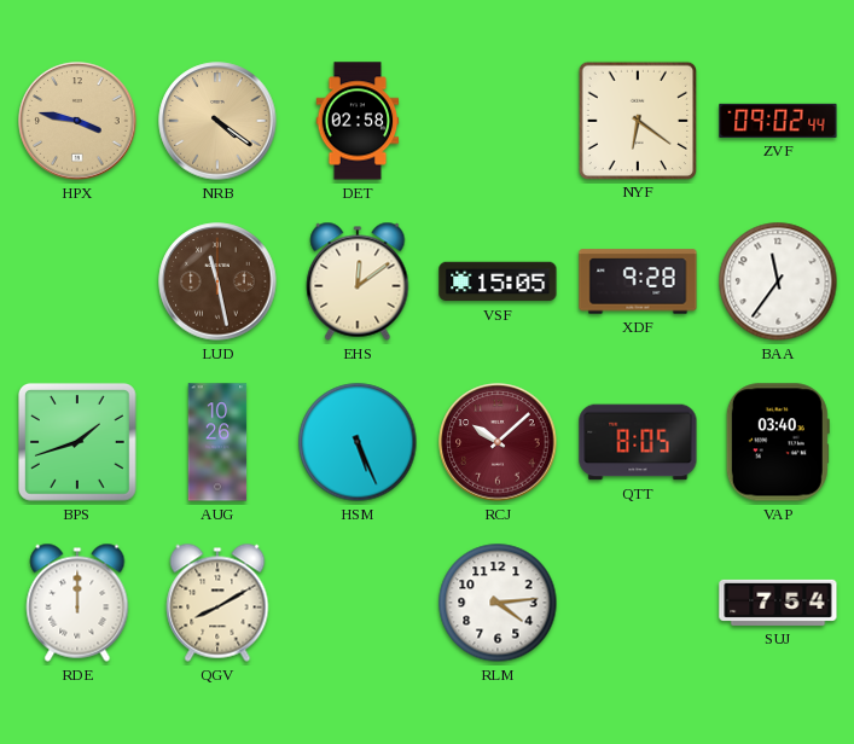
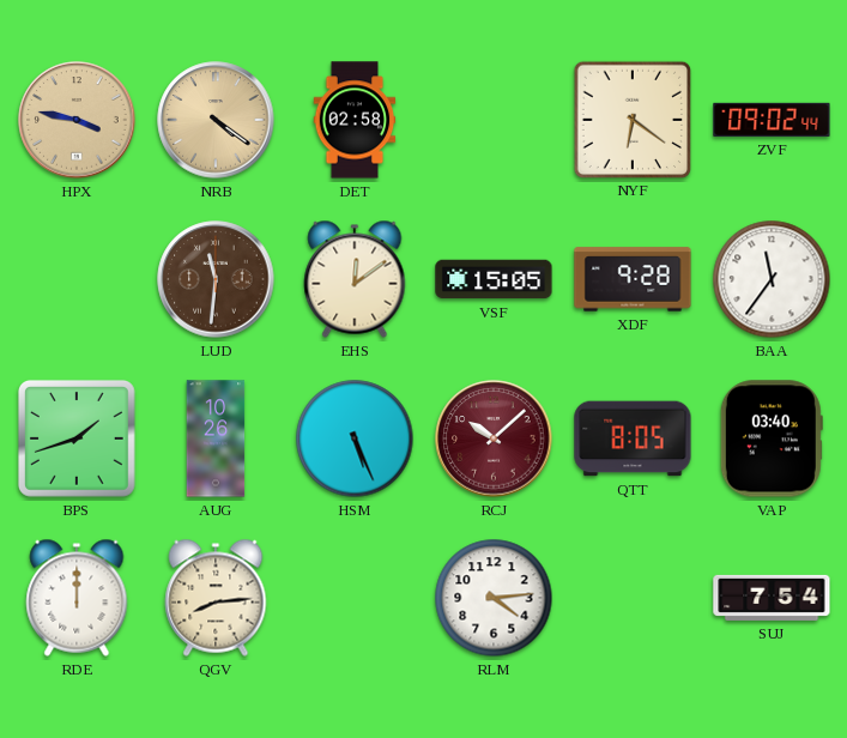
LUD: 11:28 -> 11:31
QGV: 8:10 -> 8:14
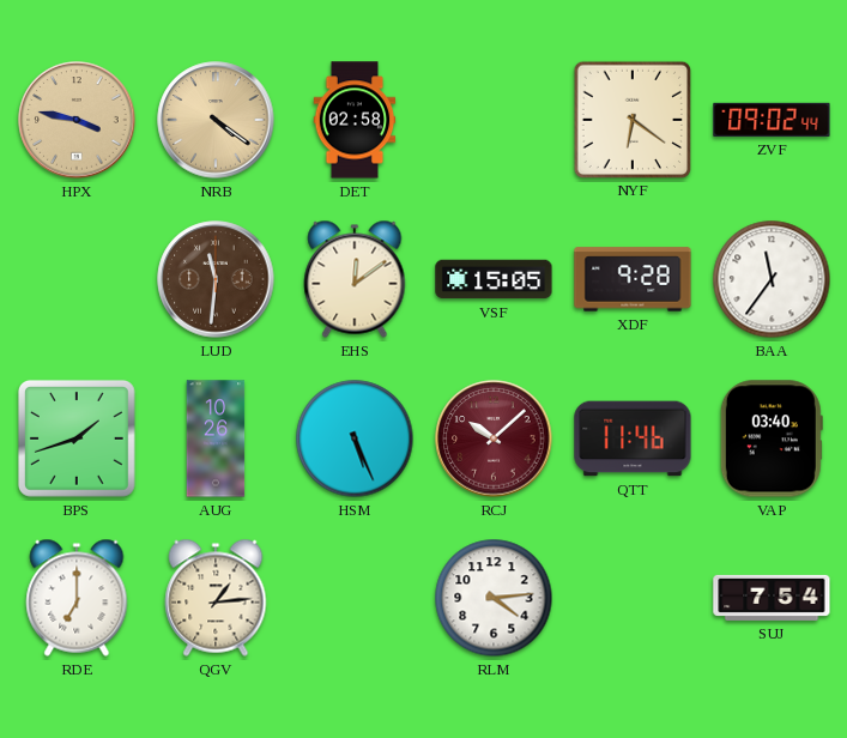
QTT: 8:05 -> 11:46
RDE: 12:00 -> 7:00
QGV: 8:14 -> 1:14
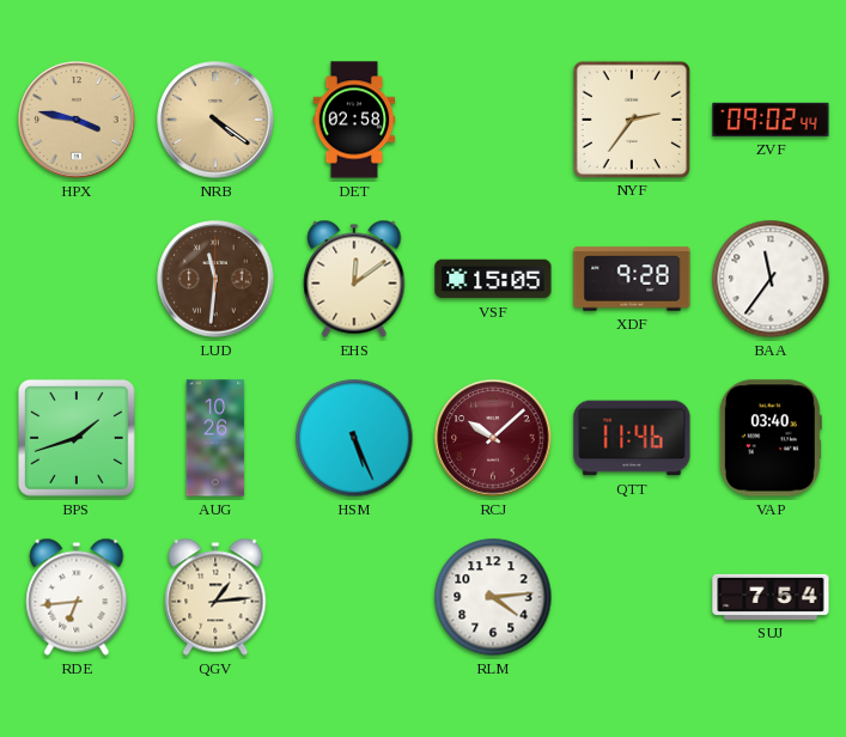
NYF: 6:21 -> 2:36
RDE: 7:00 -> 6:44
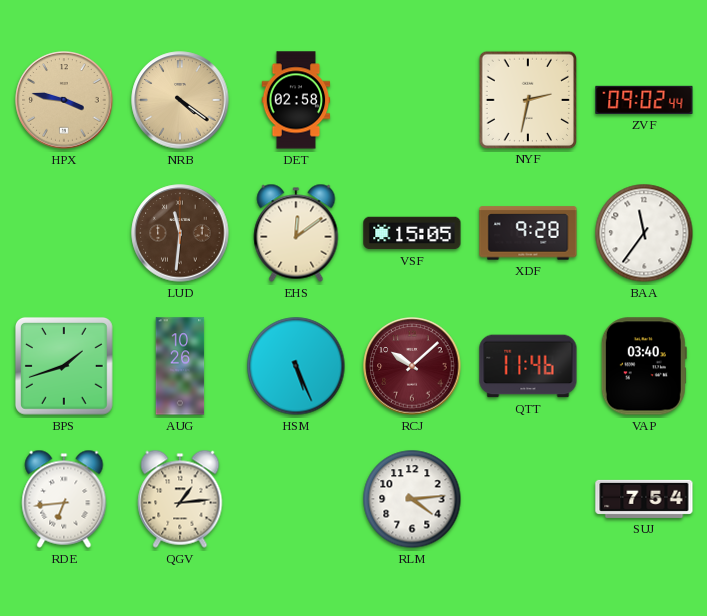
NYF: 2:36 -> 2:32
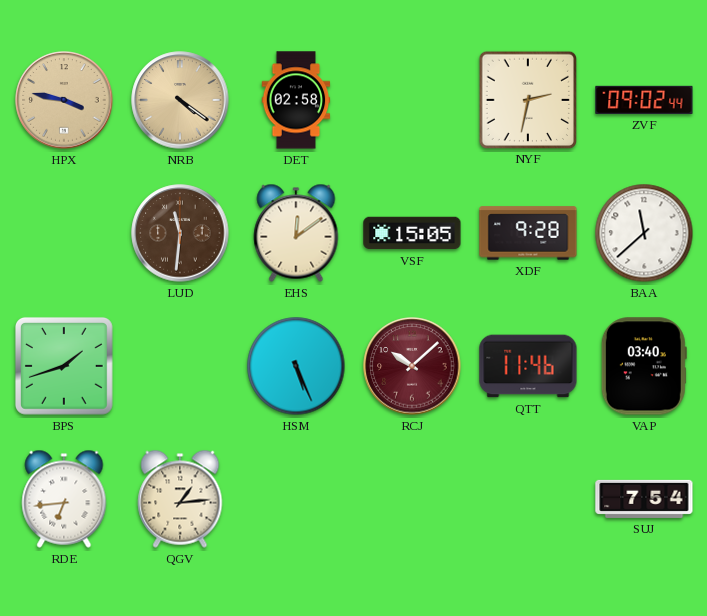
BAA: 11:36 -> 11:38
AUG: 10:26 -> none
RLM: 4:14 -> none
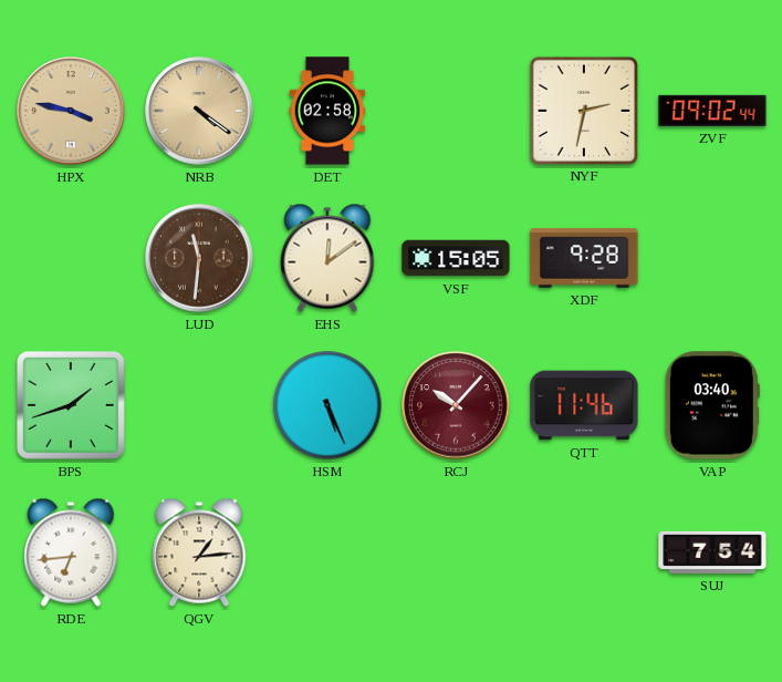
BAA: 11:38 -> none
RCJ: 10:08 -> 10:07
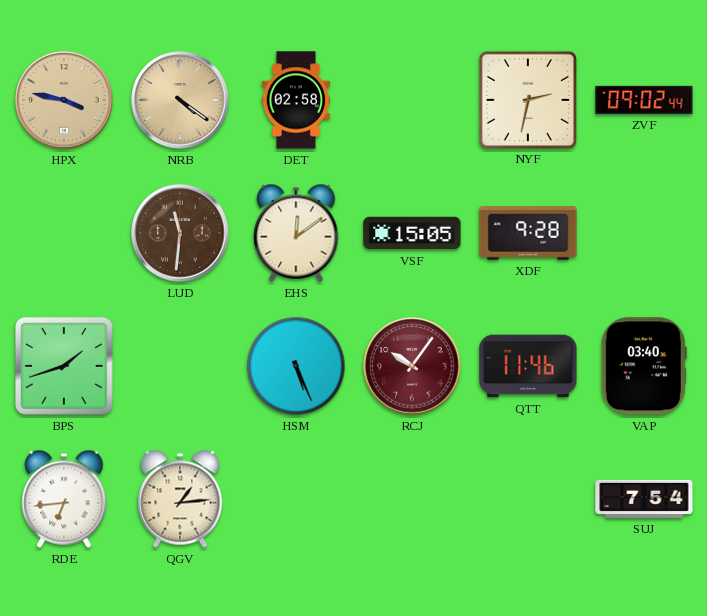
RCJ: 10:07 -> 10:06
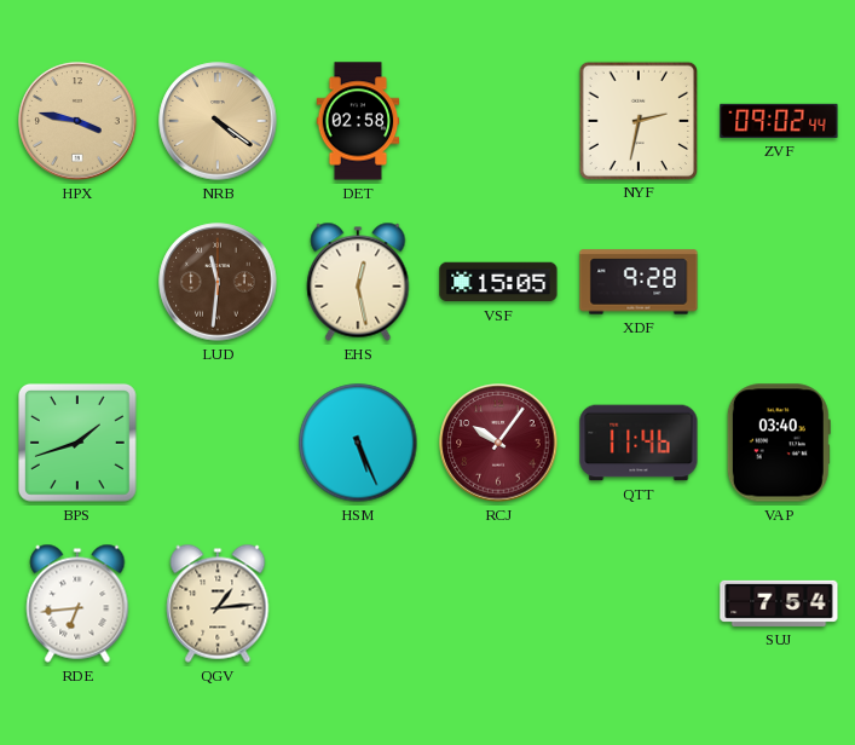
EHS: 12:09 -> 12:28
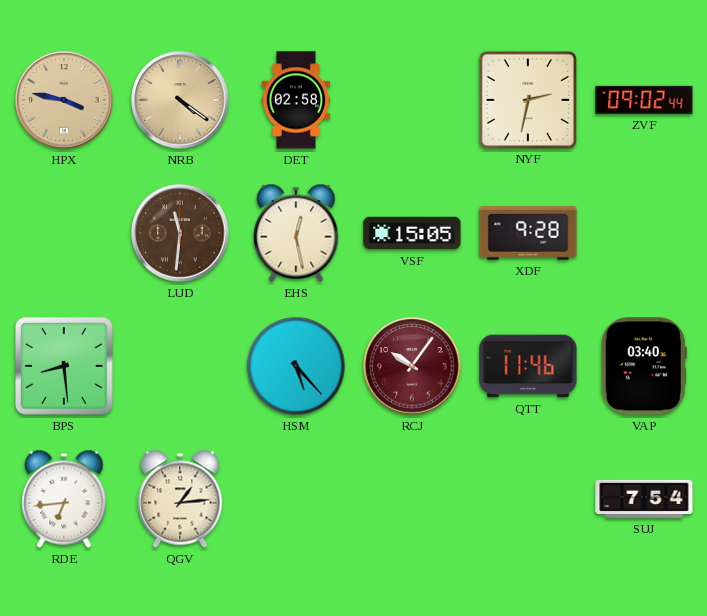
BPS: 1:42 -> 8:29
HSM: 5:26 -> 5:23
